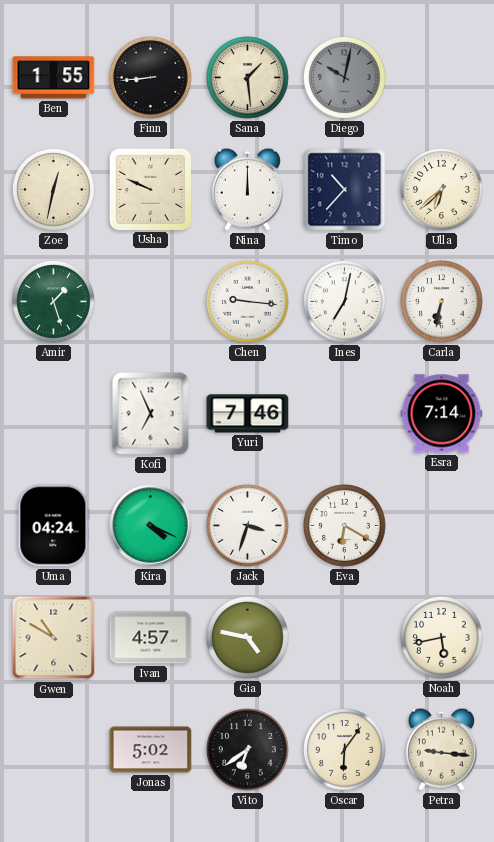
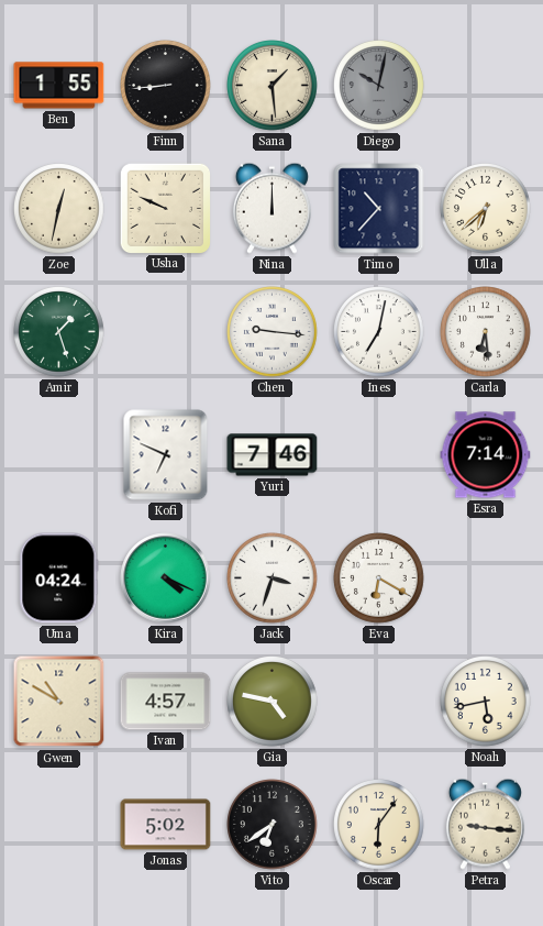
Carla: 6:32 -> 6:29
Kofi: 6:56 -> 6:49
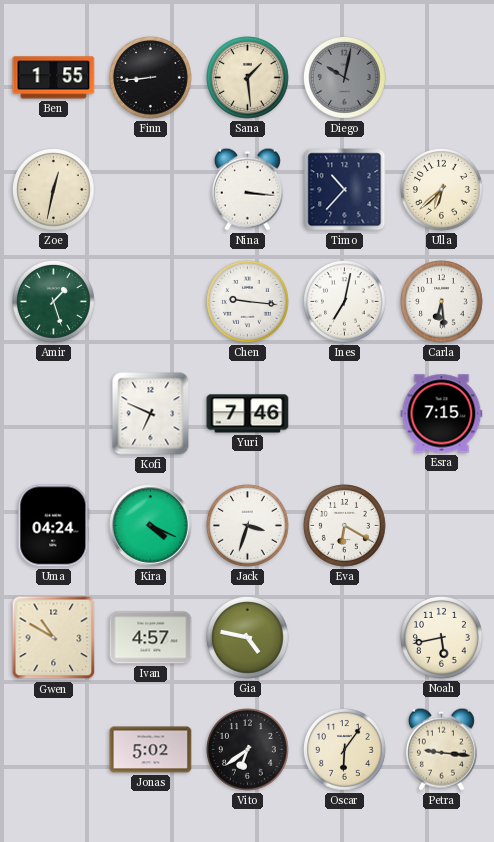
Usha: 9:49 -> none
Nina: 12:00 -> 3:16
Esra: 7:14 -> 7:15
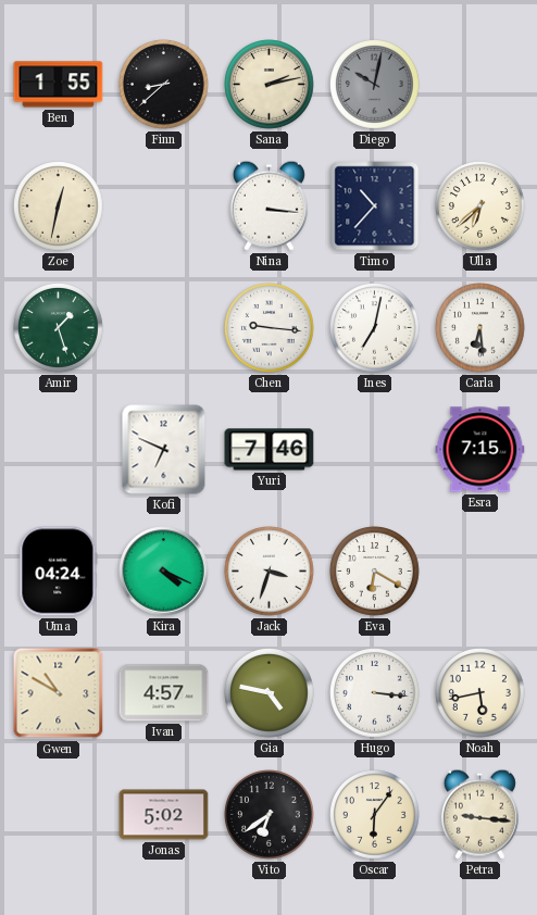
Finn: 8:44 -> 8:38
Sana: 1:29 -> 2:13
Hugo: none -> 3:16
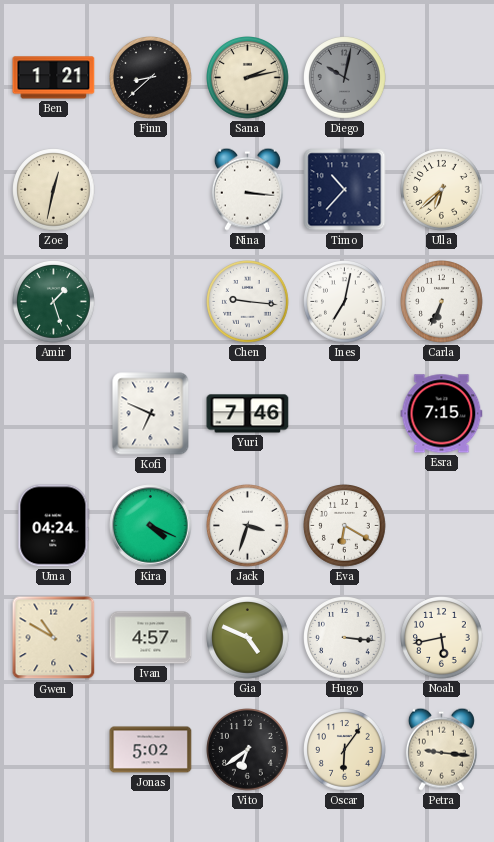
Ben: 1:55 -> 1:21
Carla: 6:29 -> 6:34
Gia: 4:47 -> 4:49
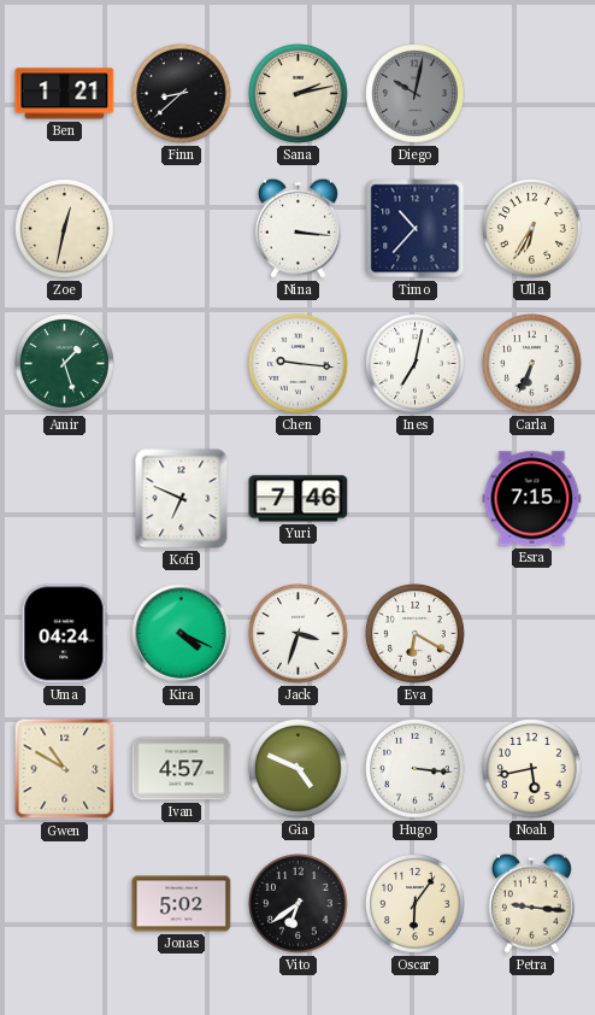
Ulla: 6:38 -> 6:35
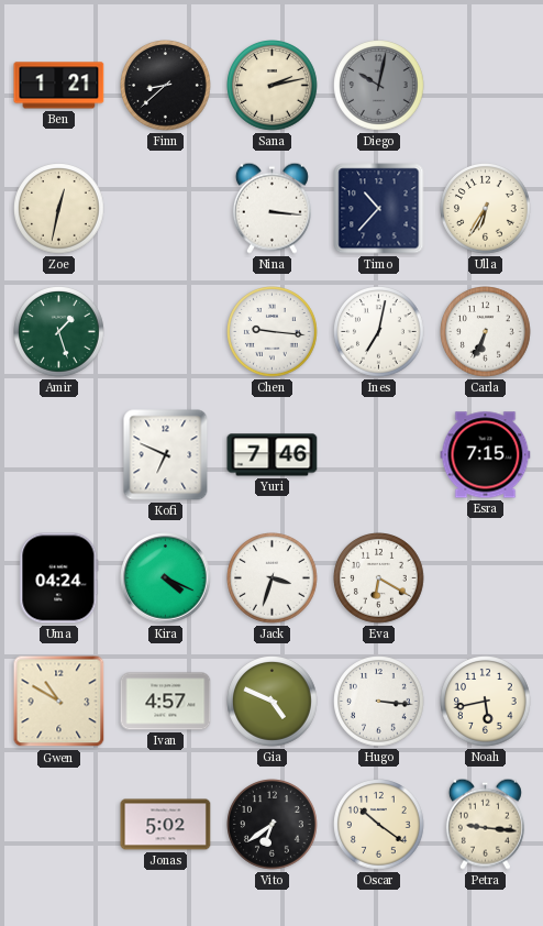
Oscar: 6:06 -> 10:21
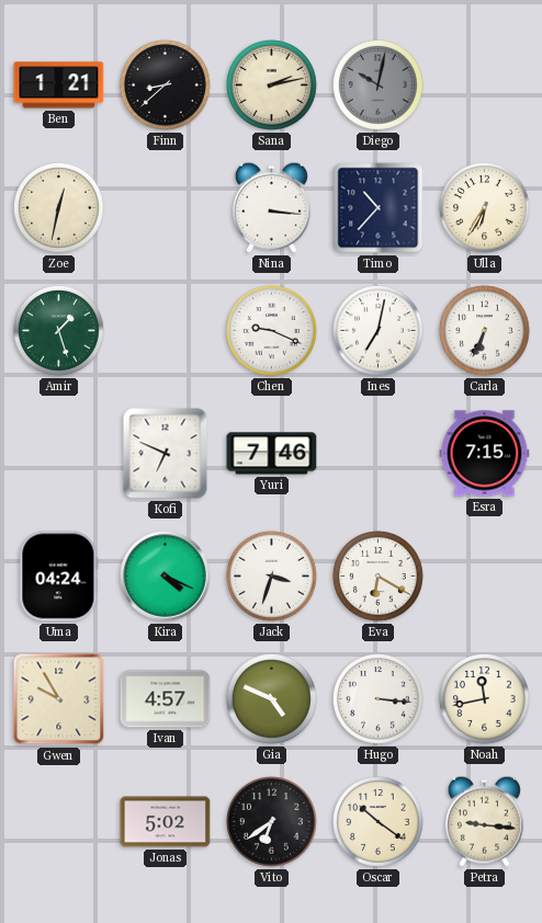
Chen: 9:16 -> 9:19
Gwen: 10:50 -> 9:55
Noah: 5:43 -> 11:43
